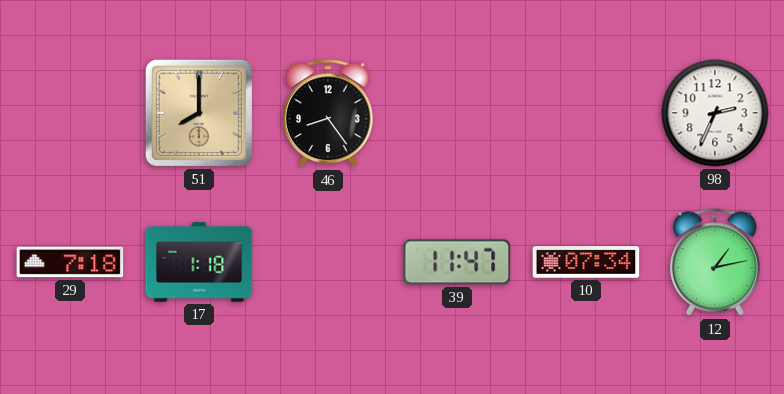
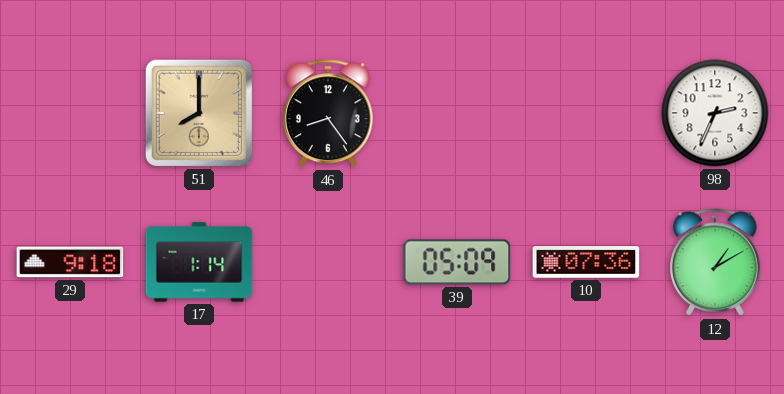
29: 7:18 -> 9:18
17: 1:18 -> 1:14
39: 11:47 -> 05:09
10: 07:34 -> 07:36
12: 1:13 -> 1:10
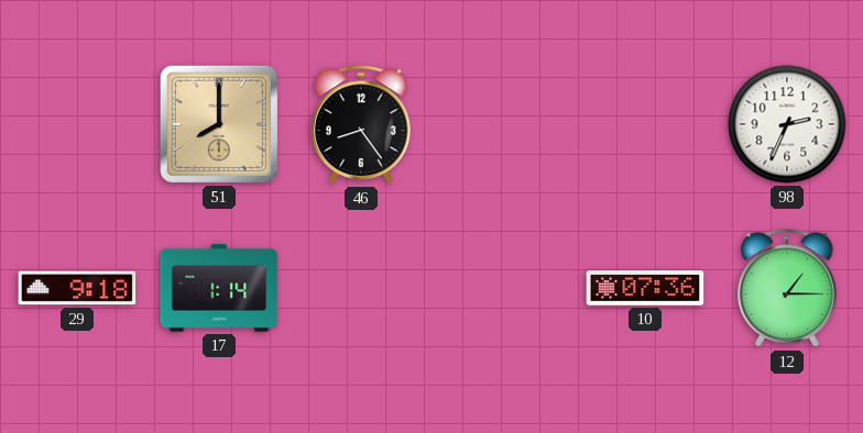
39: 05:09 -> none
12: 1:10 -> 1:15
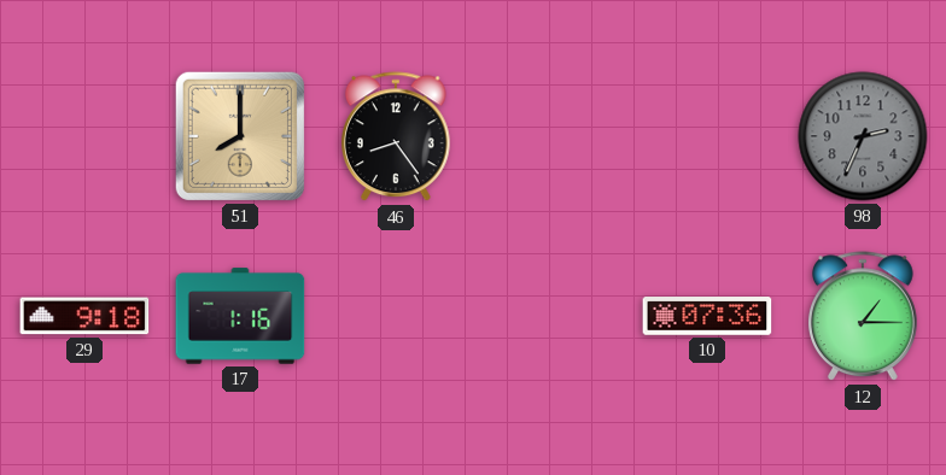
98 dial: white -> grey
17: 1:14 -> 1:16
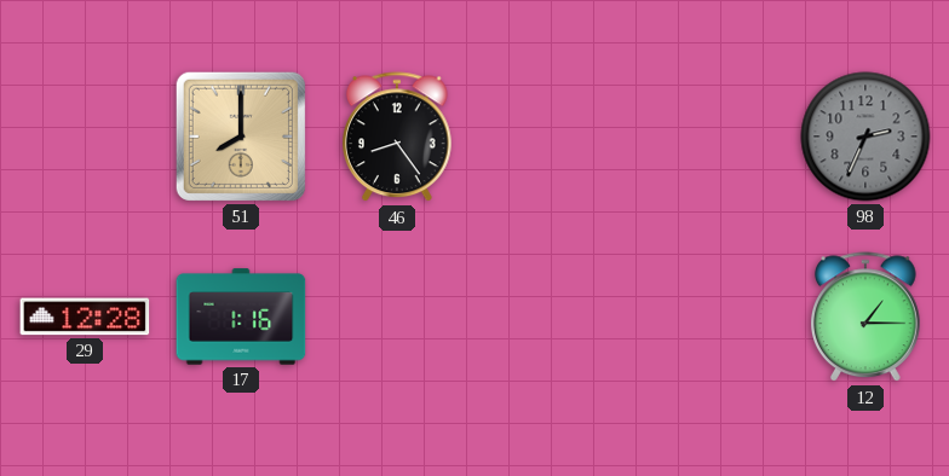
29: 9:18 -> 12:28
10: 07:36 -> none
